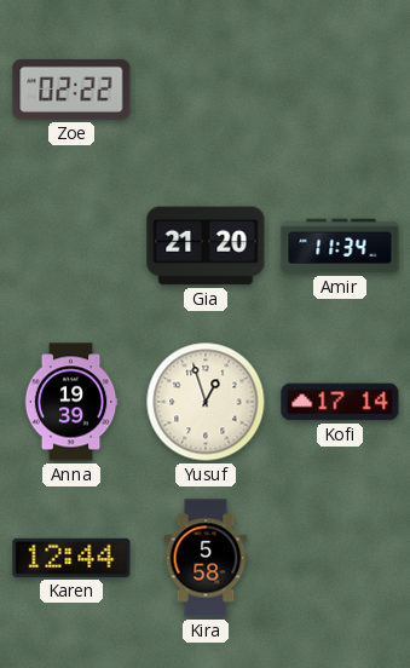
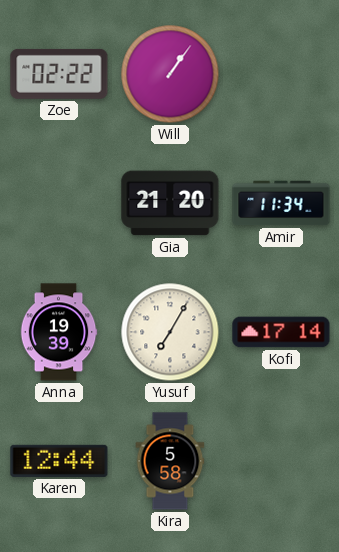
Will: none -> 1:06
Yusuf: 12:57 -> 7:05
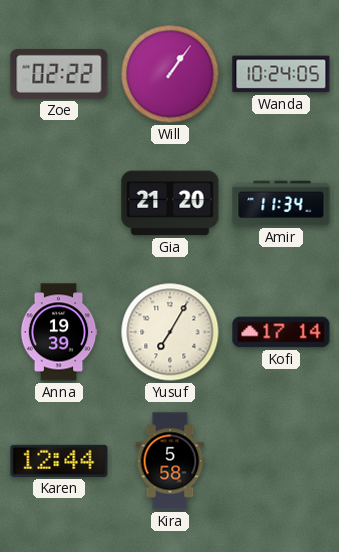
Wanda: none -> 10:24
